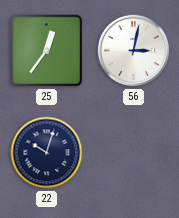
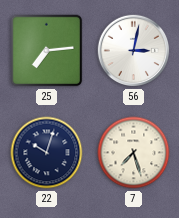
25: 12:36 -> 7:14
7: none -> 7:27
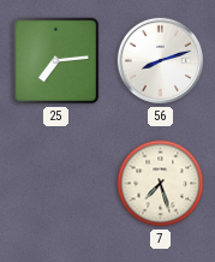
56: 3:02 -> 8:12
22: 10:03 -> none
